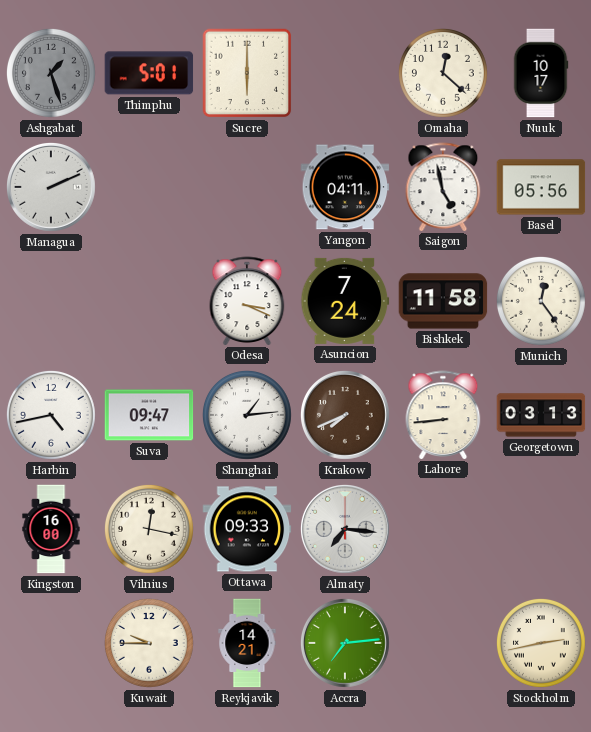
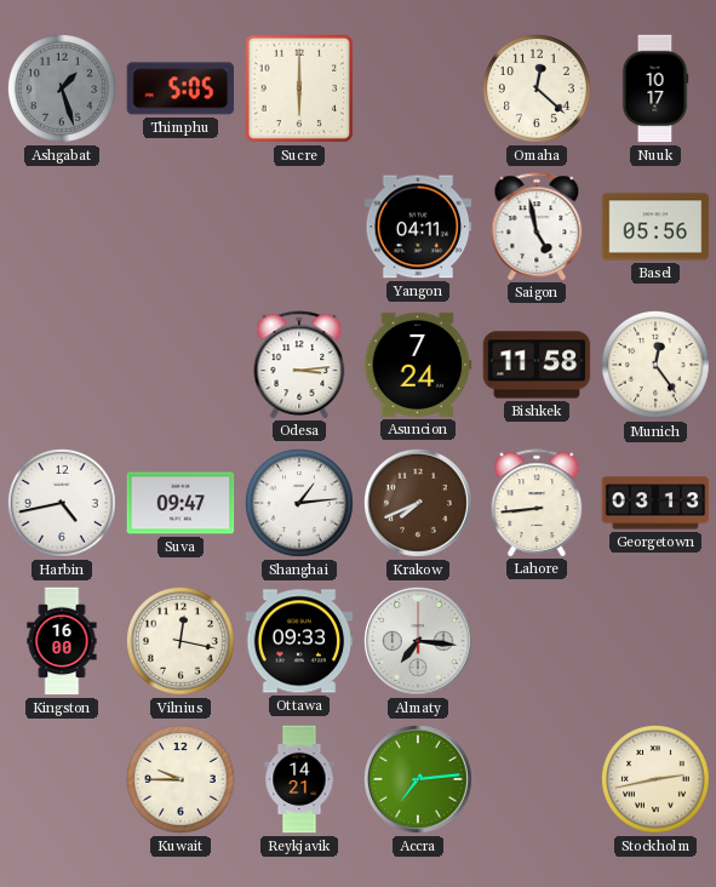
Thimphu: 5:01 -> 5:05
Managua: 2:11 -> none
Odesa: 3:19 -> 3:14
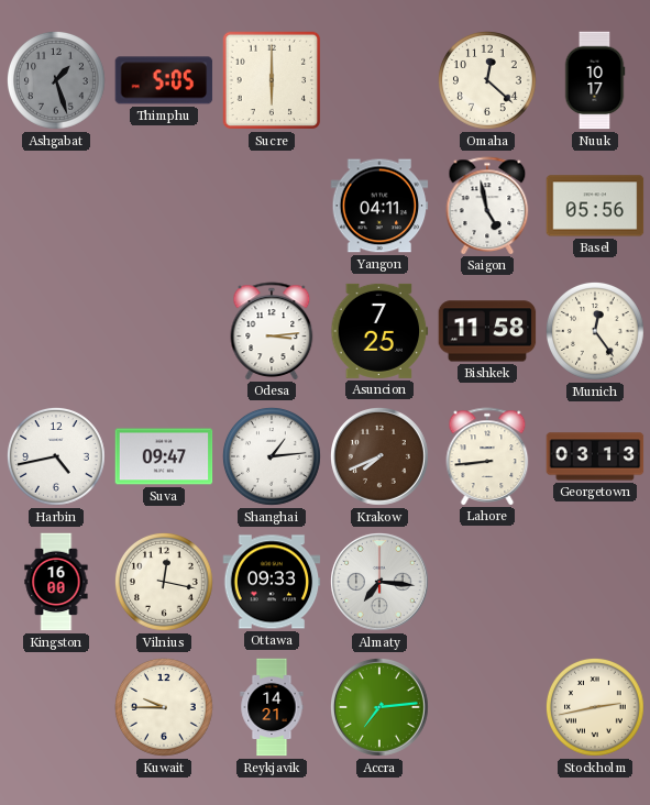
Asuncion: 7:24 -> 7:25
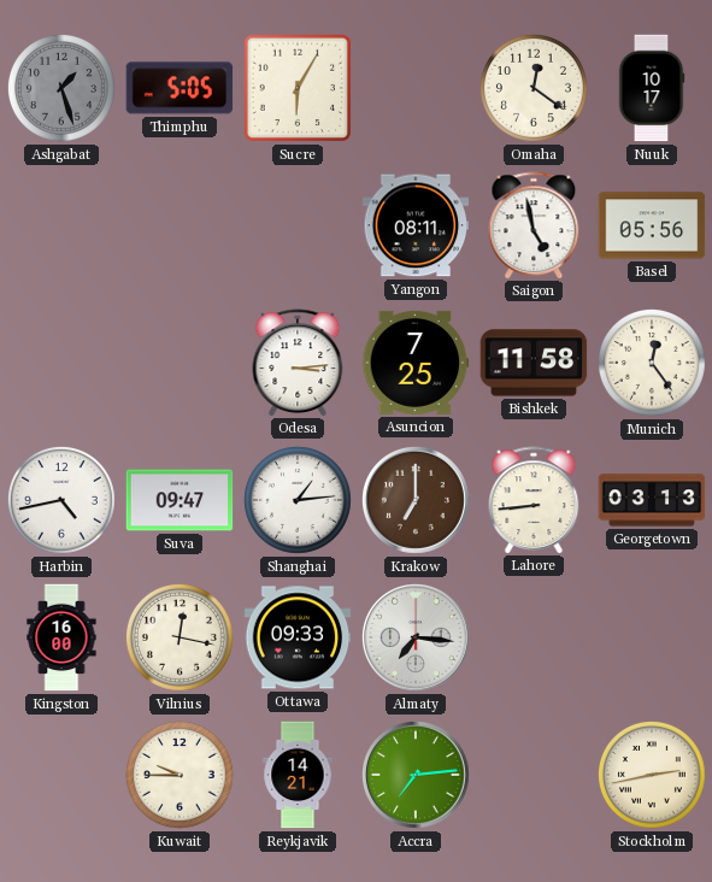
Sucre: 6:00 -> 6:05
Omaha: 12:22 -> 12:21
Yangon: 04:11 -> 08:11
Krakow: 7:41 -> 7:00
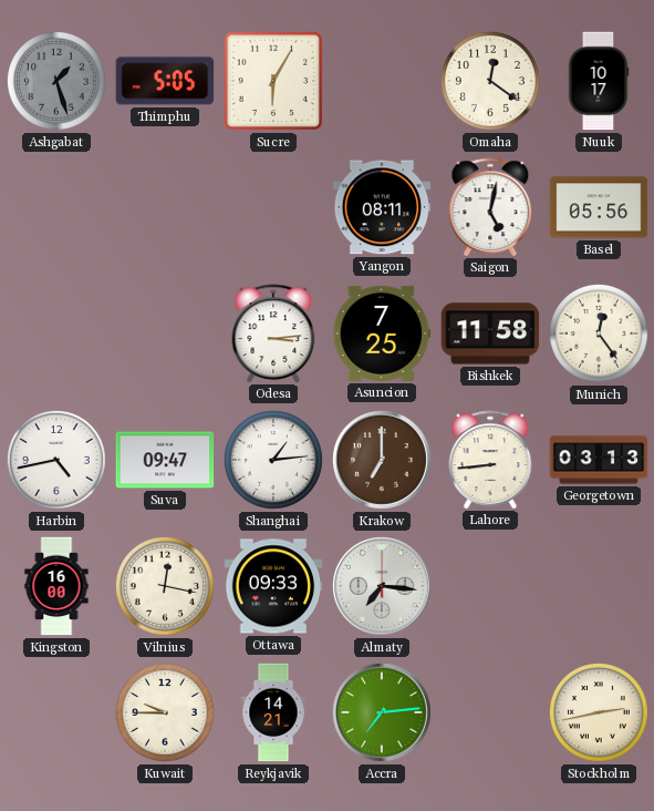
Saigon: 4:58 -> 5:02
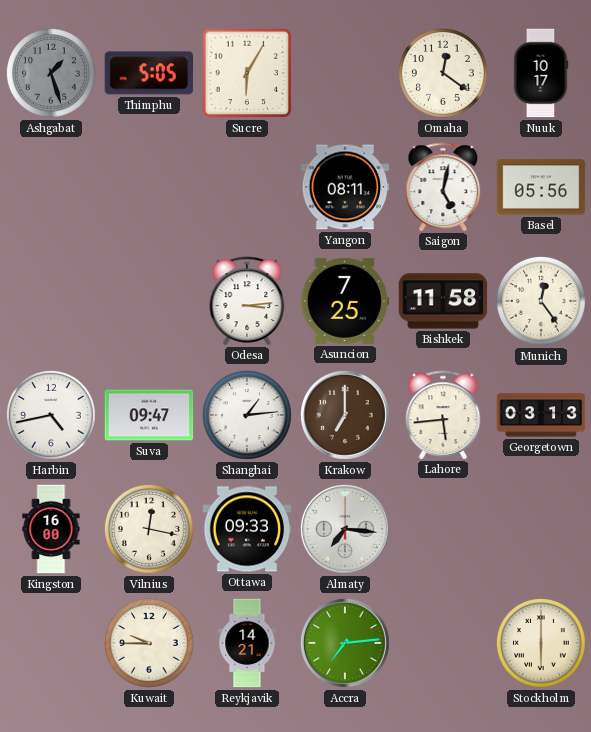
Lahore: 8:44 -> 5:44
Stockholm: 2:43 -> 6:00
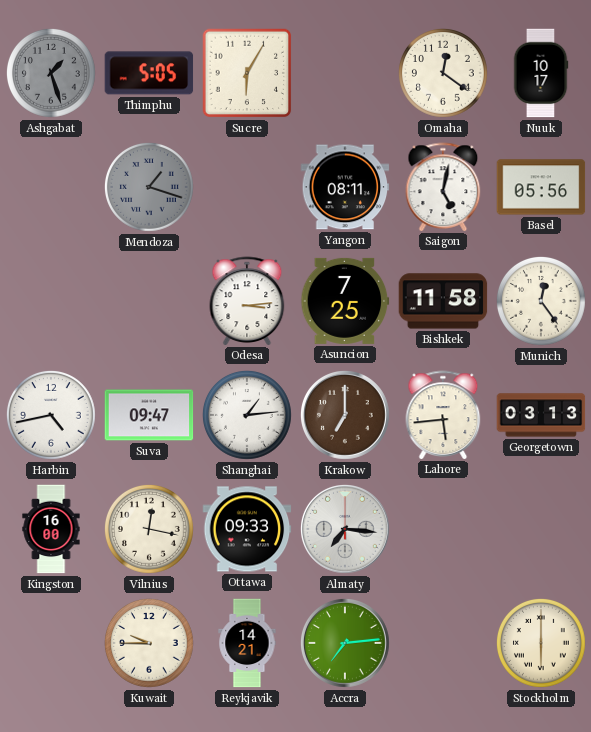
Mendoza: none -> 1:18
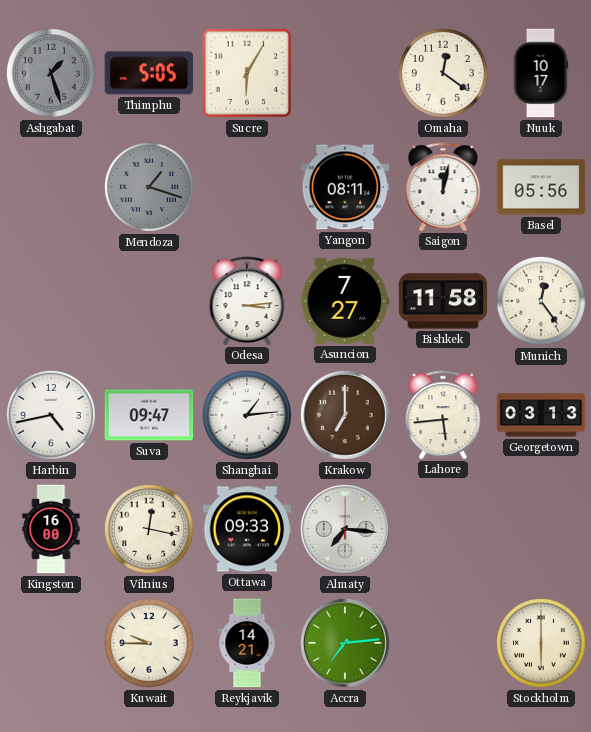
Saigon: 5:02 -> 12:02
Asuncion: 7:25 -> 7:27
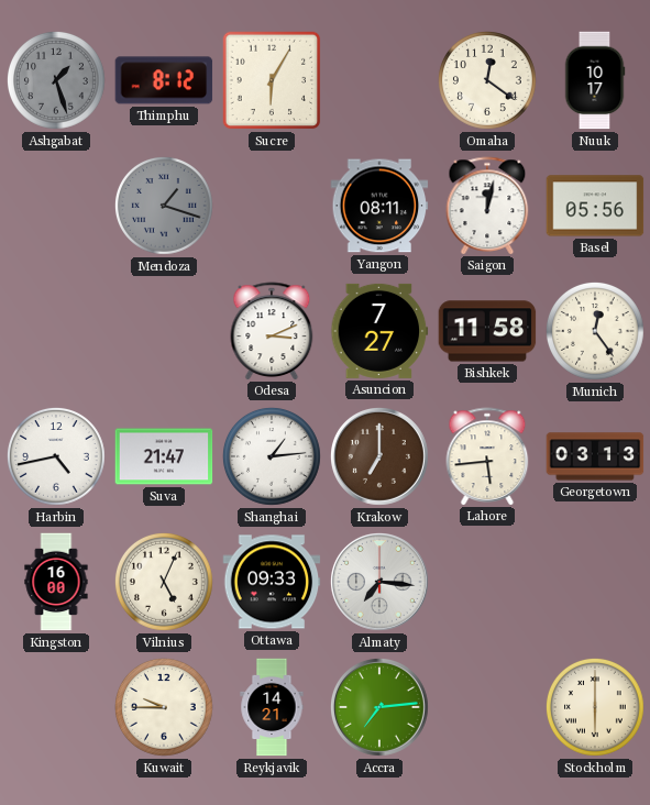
Thimphu: 5:05 -> 8:12
Odesa: 3:14 -> 3:11
Suva: 09:47 -> 21:47
Vilnius: 12:17 -> 5:04
